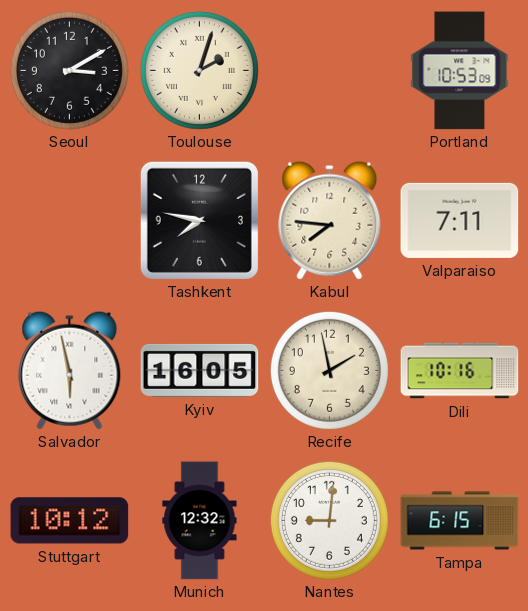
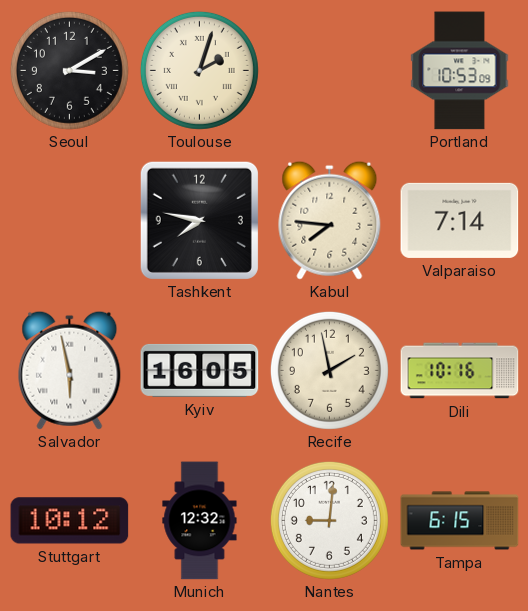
Valparaiso: 7:11 -> 7:14
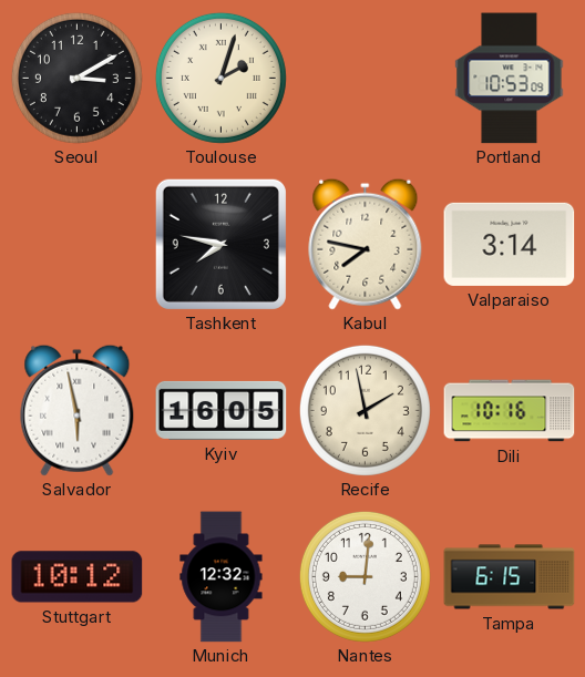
Kabul: 7:46 -> 7:47
Valparaiso: 7:14 -> 3:14
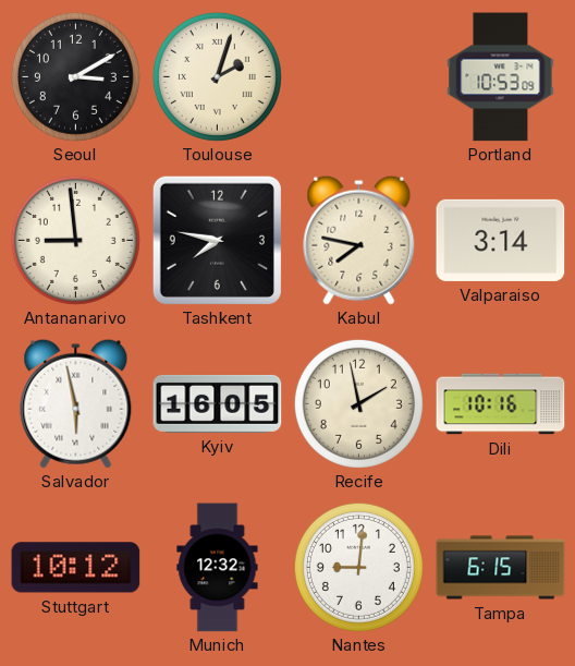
Antananarivo: none -> 8:59
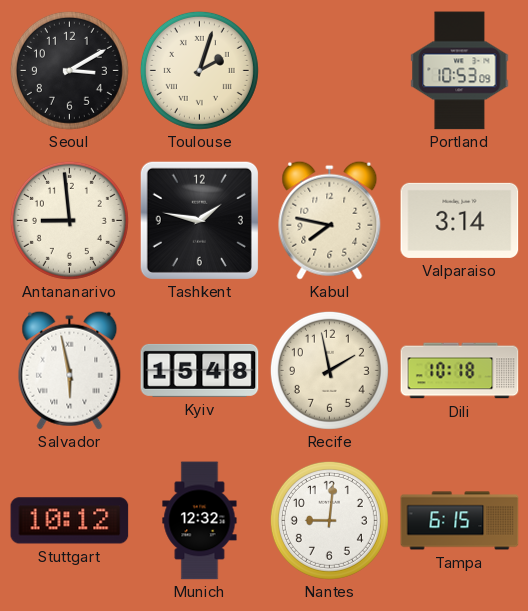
Tashkent: 7:47 -> 1:47
Kyiv: 16:05 -> 15:48
Dili: 10:16 -> 10:18
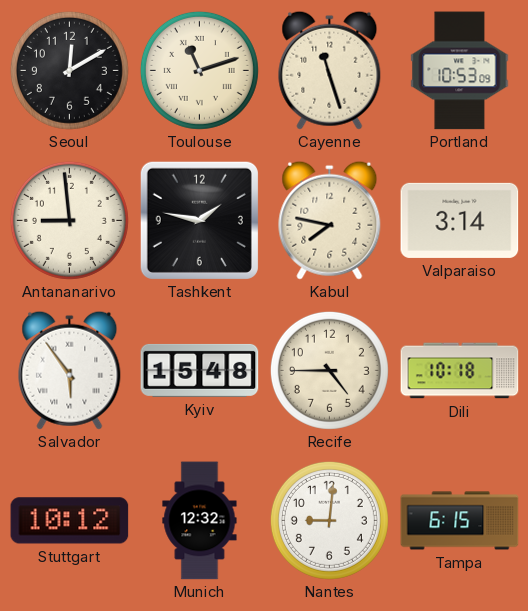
Seoul: 3:10 -> 12:10
Toulouse: 2:03 -> 11:12
Cayenne: none -> 11:27
Salvador: 5:58 -> 5:54
Recife: 1:58 -> 4:45
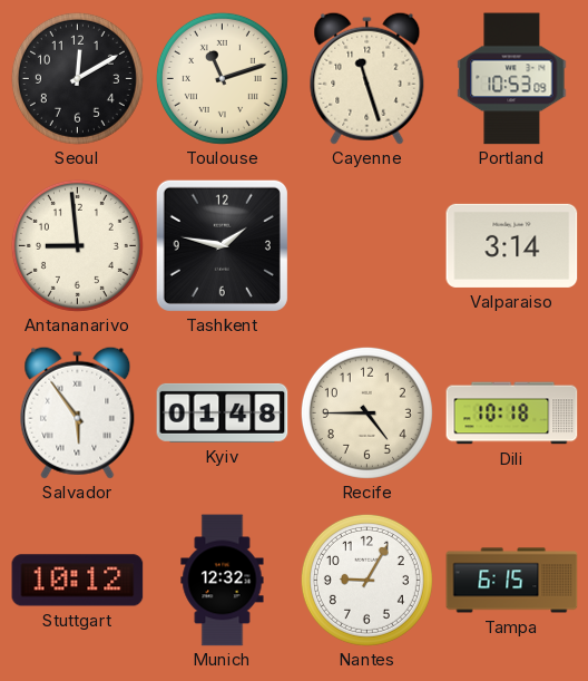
Kabul: 7:47 -> none
Kyiv: 15:48 -> 01:48
Nantes: 9:01 -> 9:05
